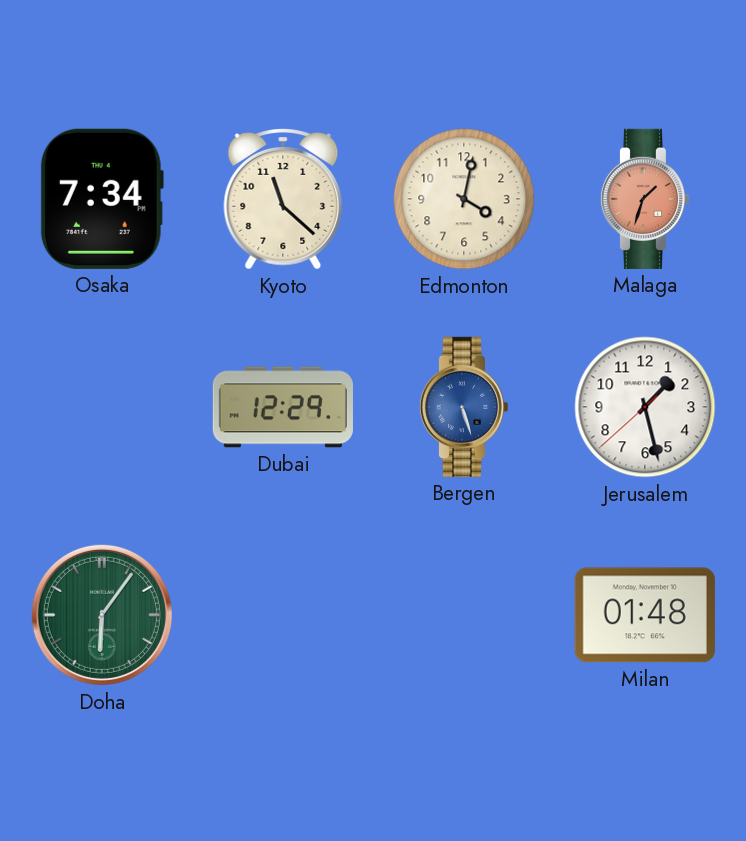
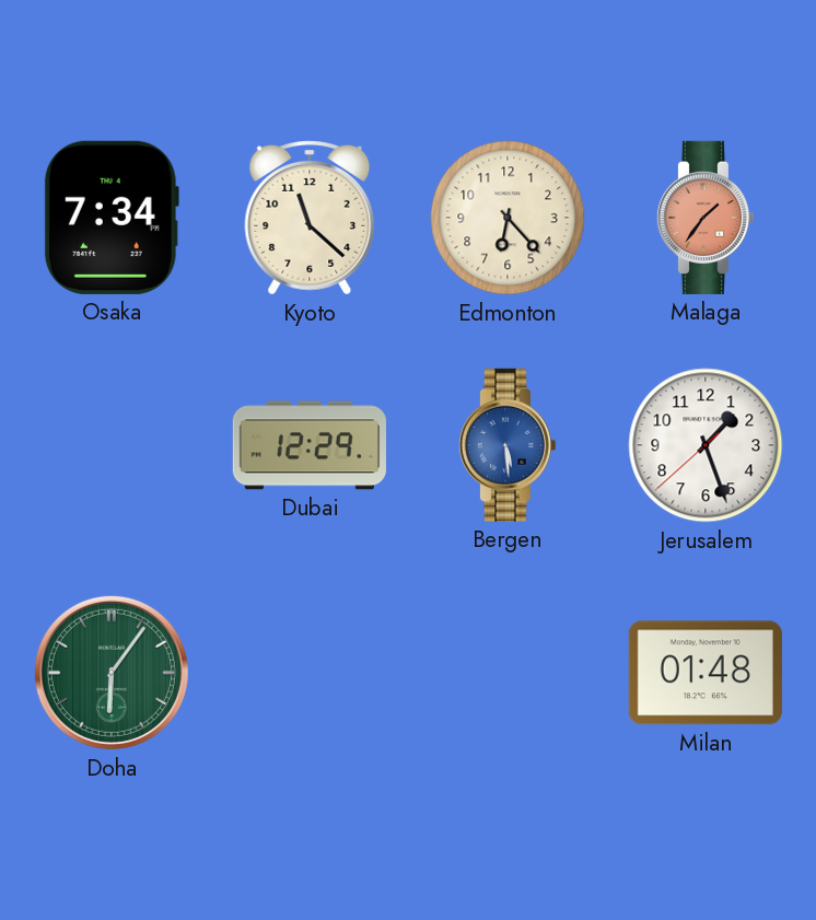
Edmonton: 4:02 -> 6:23
Malaga: 1:33 -> 1:36
Bergen: 5:27 -> 5:29
Jerusalem: 1:27 -> 1:26
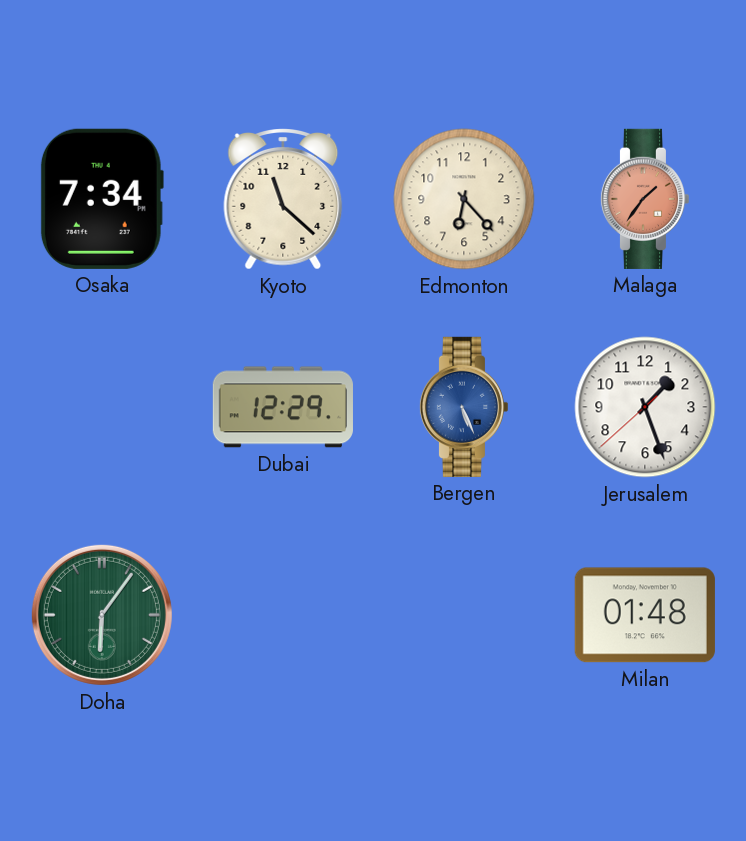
Bergen: 5:29 -> 5:26
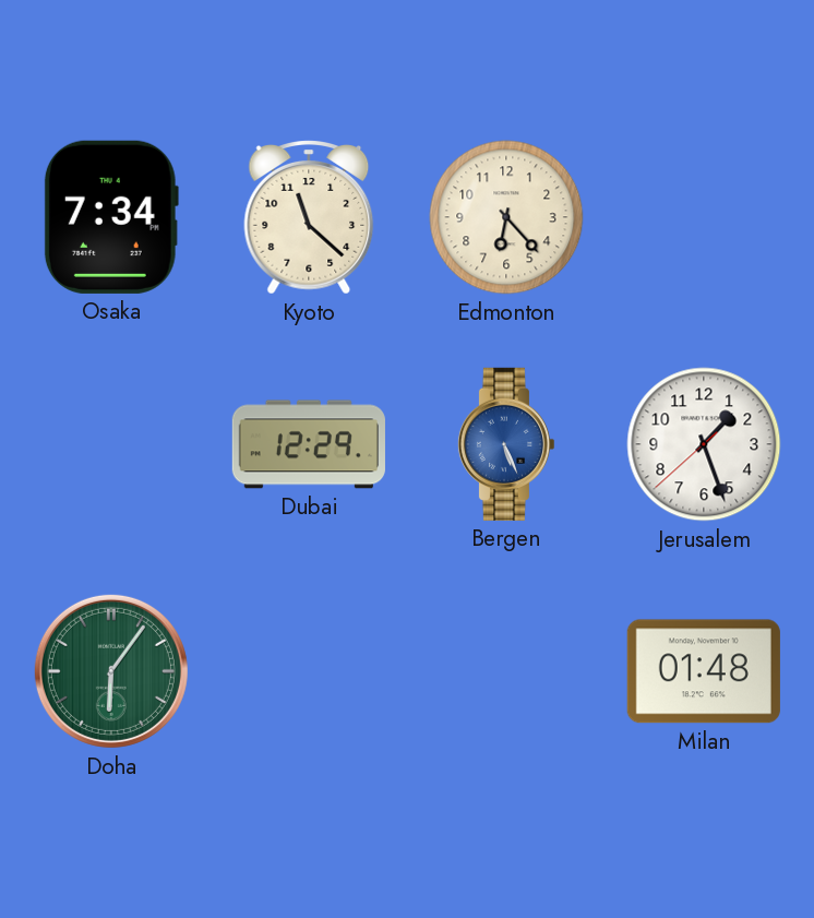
Malaga: 1:36 -> none
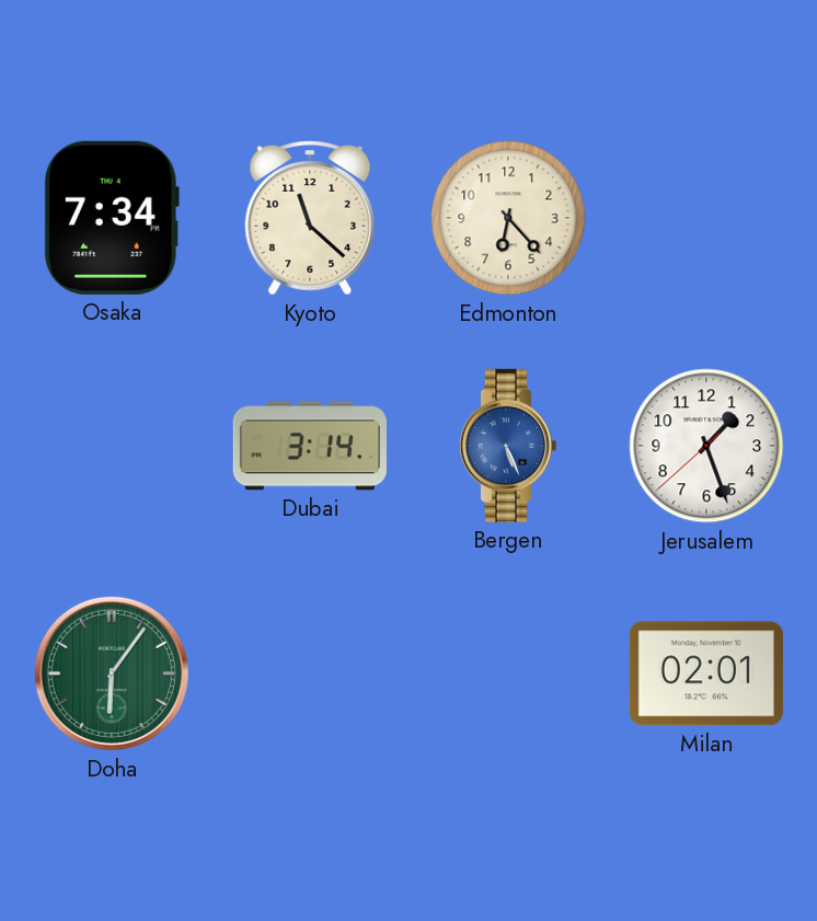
Dubai: 12:29 -> 3:14
Milan: 01:48 -> 02:01
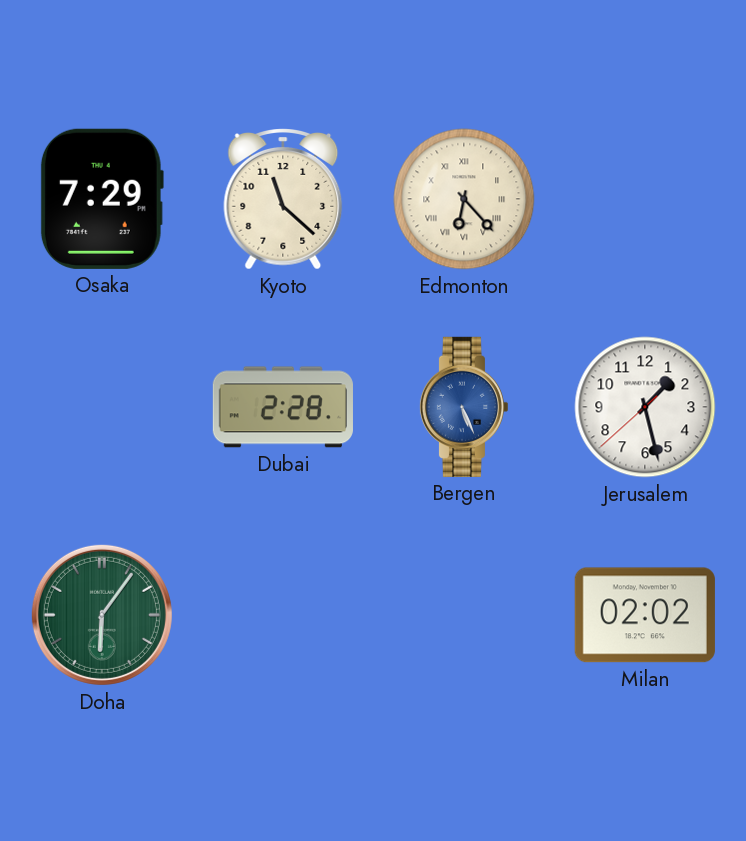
Osaka: 7:34 -> 7:29
Edmonton numerals: Arabic -> Roman
Dubai: 3:14 -> 2:28
Jerusalem: 1:26 -> 1:27
Milan: 02:01 -> 02:02
